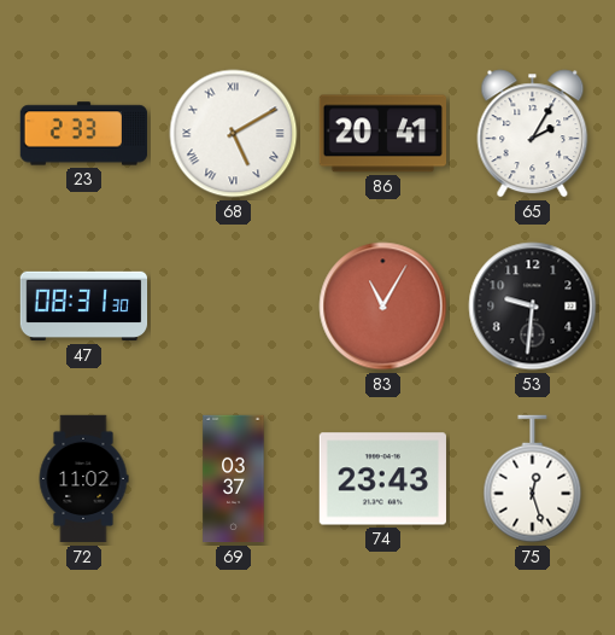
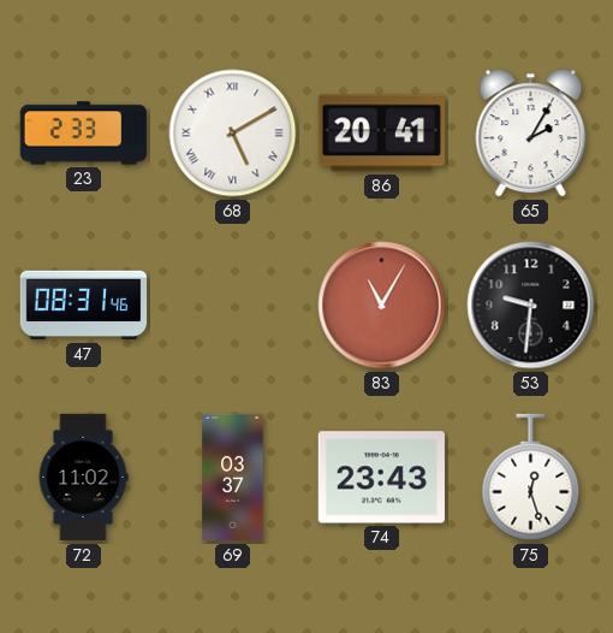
47: 08:31:30 -> 08:31:46
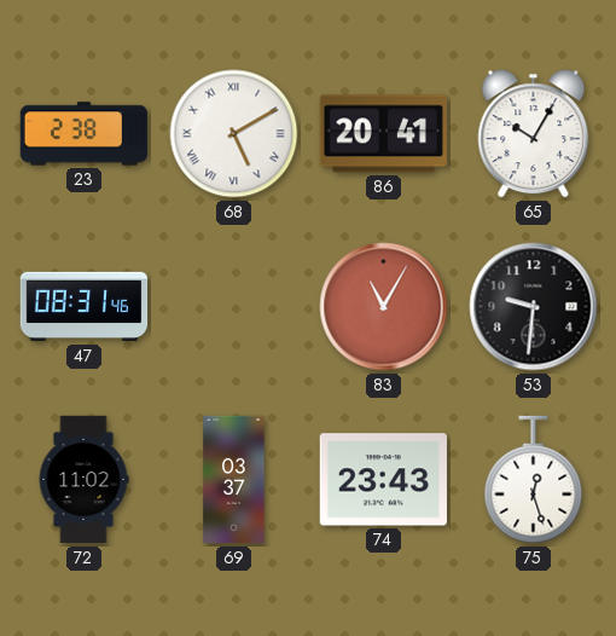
23: 2:33 -> 2:38
65: 2:05 -> 10:05
